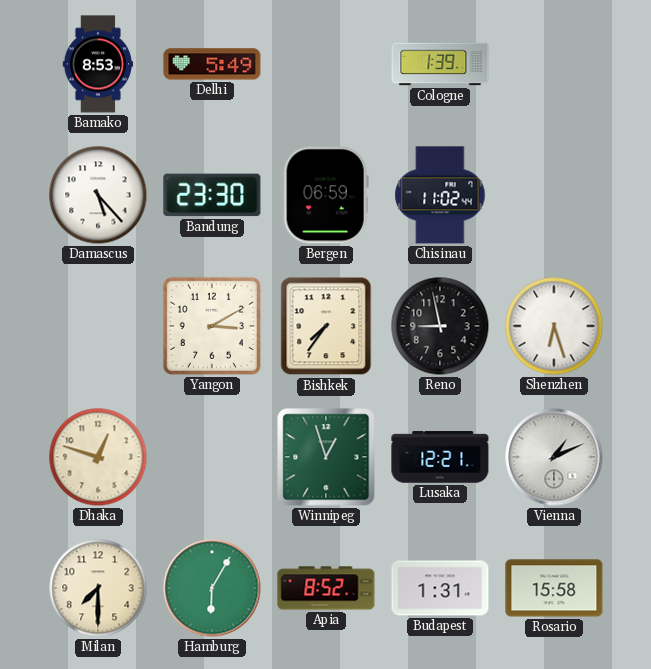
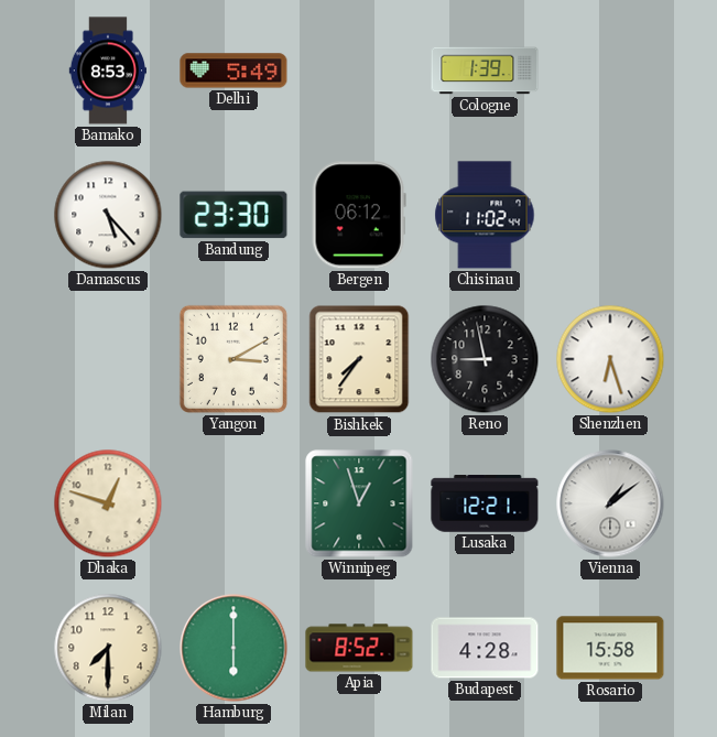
Bergen: 06:59 -> 06:12
Vienna: 1:11 -> 1:09
Hamburg: 6:05 -> 6:00
Budapest: 1:31 -> 4:28
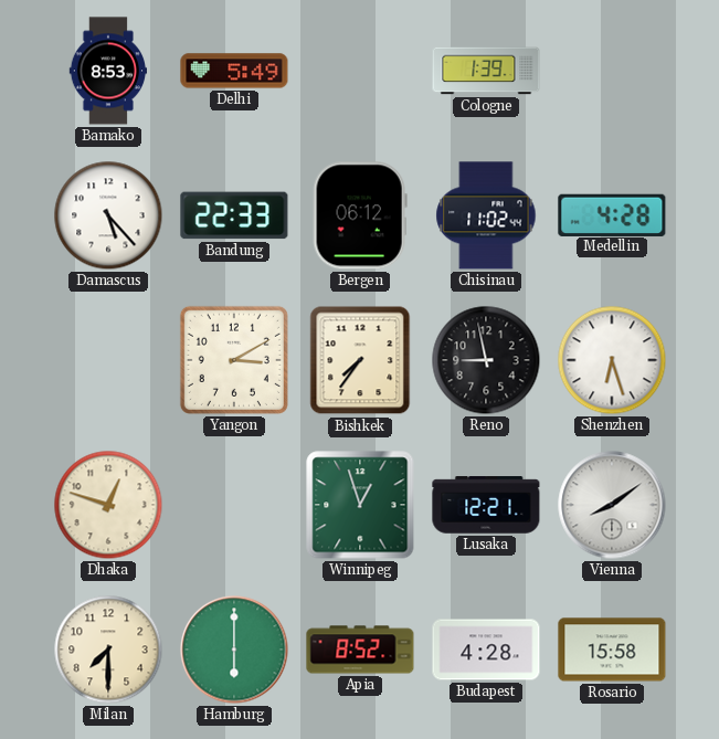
Bandung: 23:30 -> 22:33
Medellin: none -> 4:28
Vienna: 1:09 -> 8:09
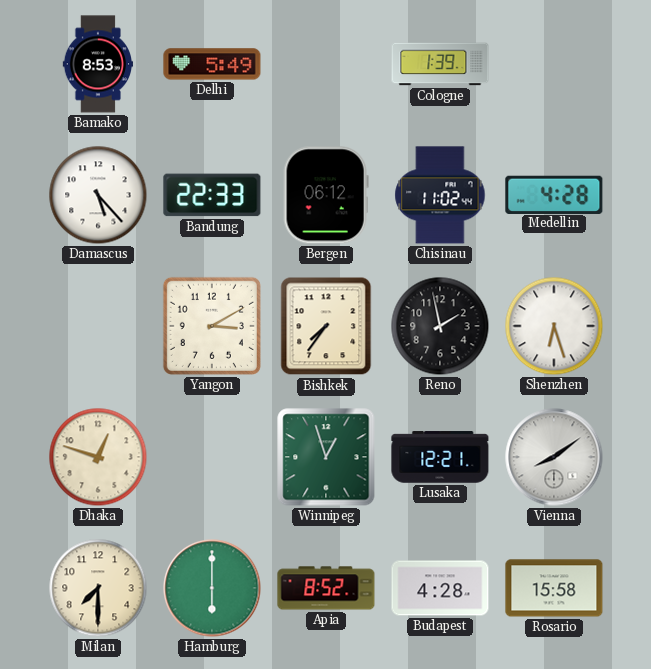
Reno: 8:58 -> 1:58
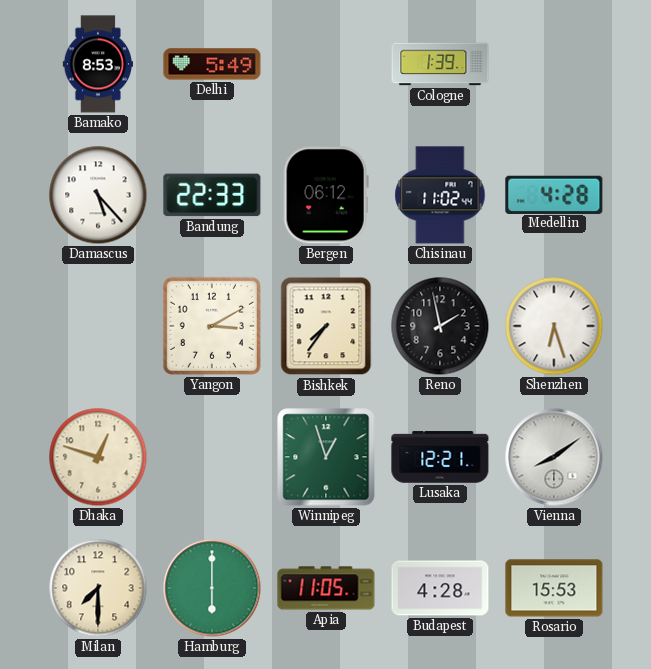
Apia: 8:52 -> 11:05
Rosario: 15:58 -> 15:53
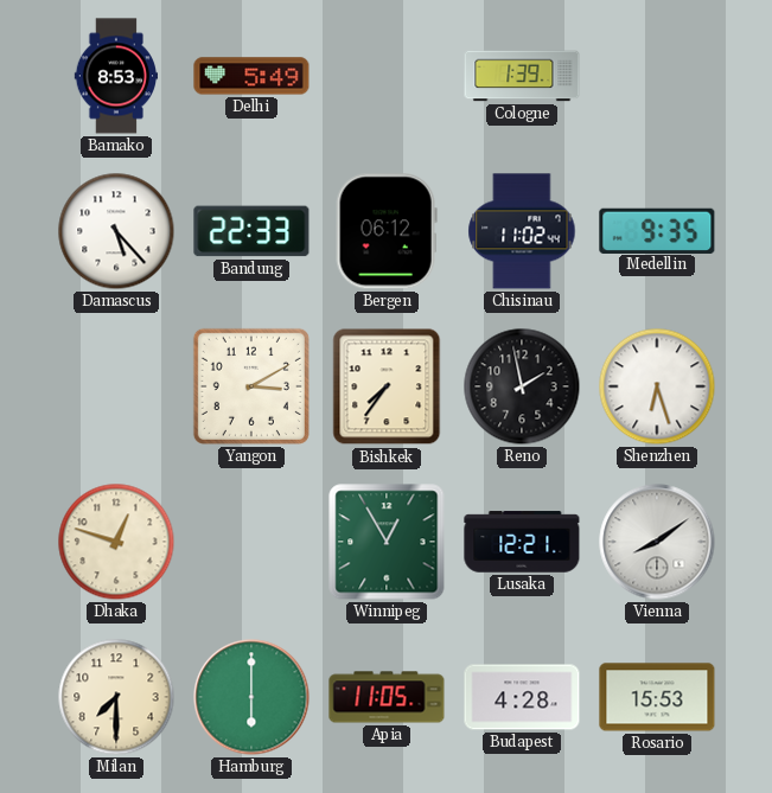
Medellin: 4:28 -> 9:35
Winnipeg: 12:57 -> 12:55
